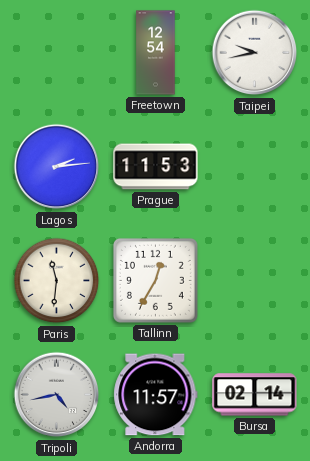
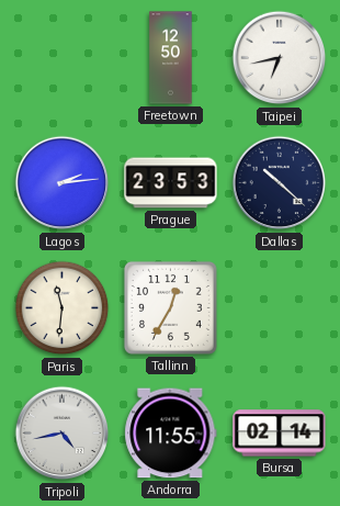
Freetown: 12:54 -> 12:50
Taipei: 9:43 -> 6:43
Prague: 11:53 -> 23:53
Dallas: none -> 10:22
Andorra: 11:57 -> 11:55
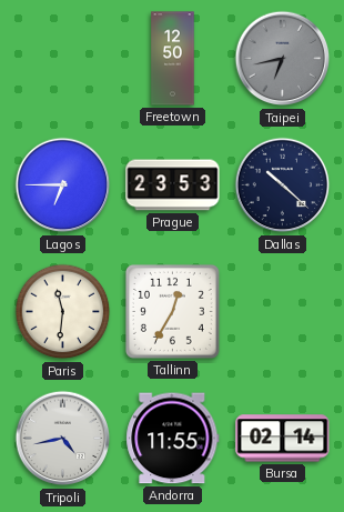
Taipei dial: white -> grey
Lagos: 2:14 -> 6:45
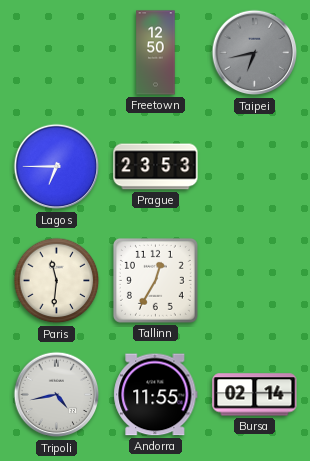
Dallas: 10:22 -> none
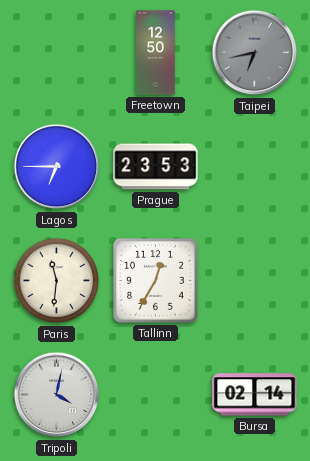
Tripoli: 4:43 -> 4:02
Andorra: 11:55 -> none
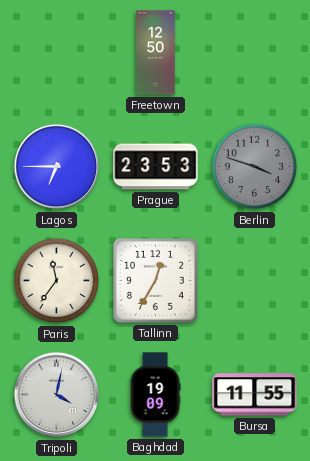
Taipei: 6:43 -> none
Berlin: none -> 3:48
Paris: 11:31 -> 11:36
Baghdad: none -> 19:09
Bursa: 02:14 -> 11:55
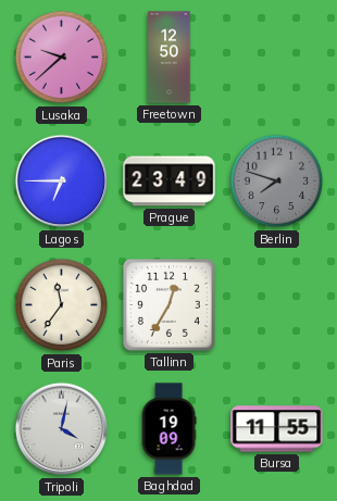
Lusaka: none -> 9:38
Prague: 23:53 -> 23:49
Berlin: 3:48 -> 7:48
